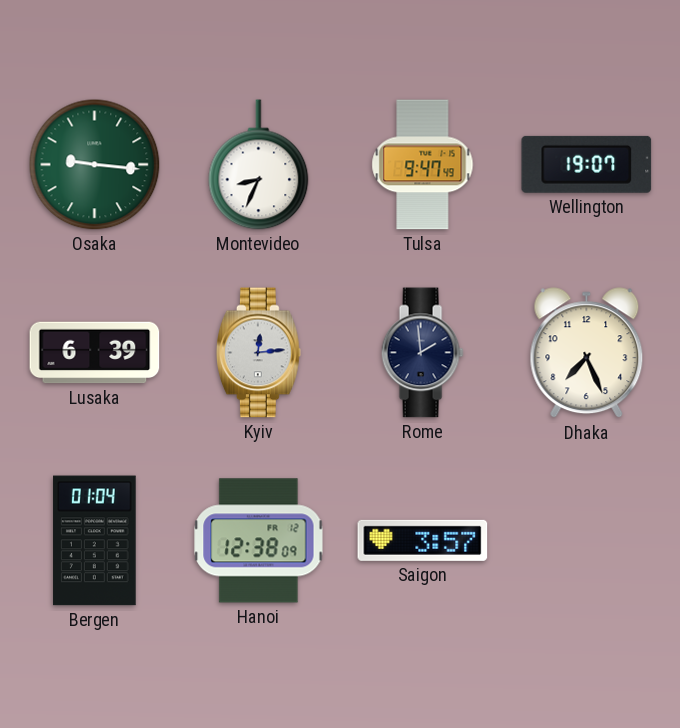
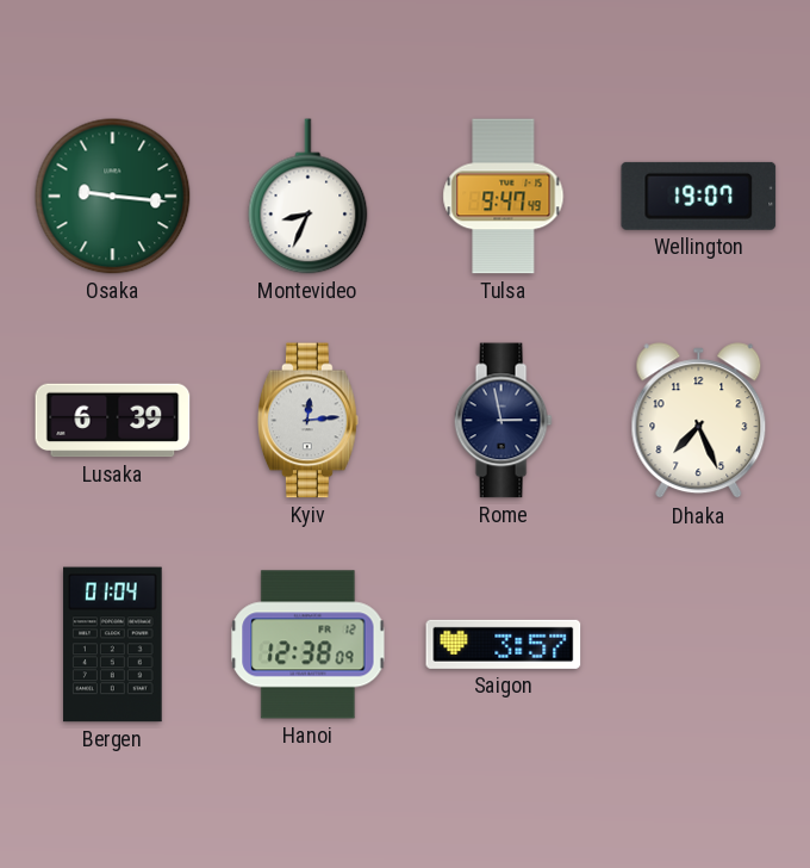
Rome: 1:59 -> 2:58
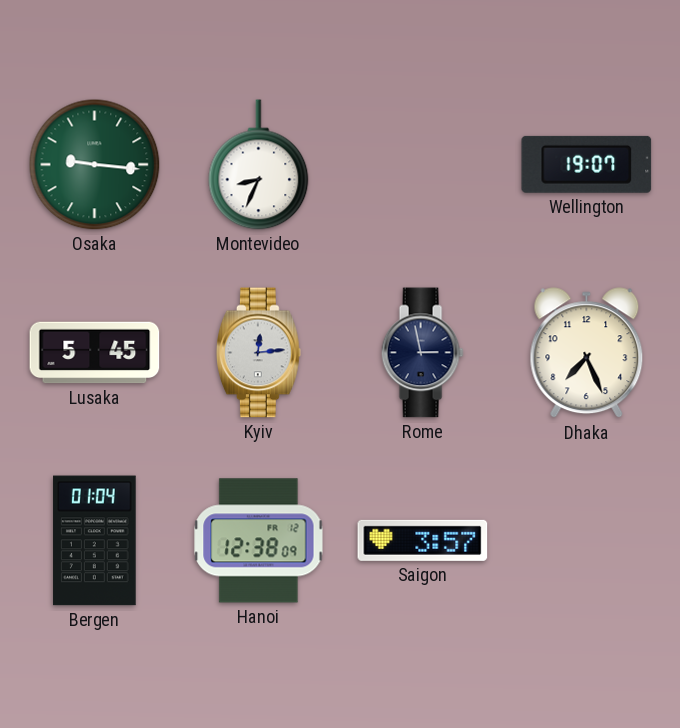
Tulsa: 9:47 -> none
Lusaka: 6:39 -> 5:45
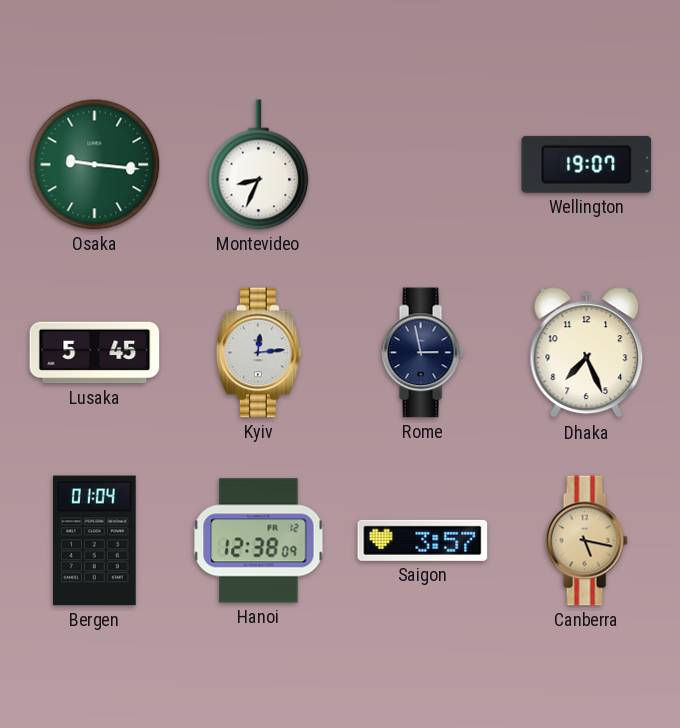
Canberra: none -> 5:17
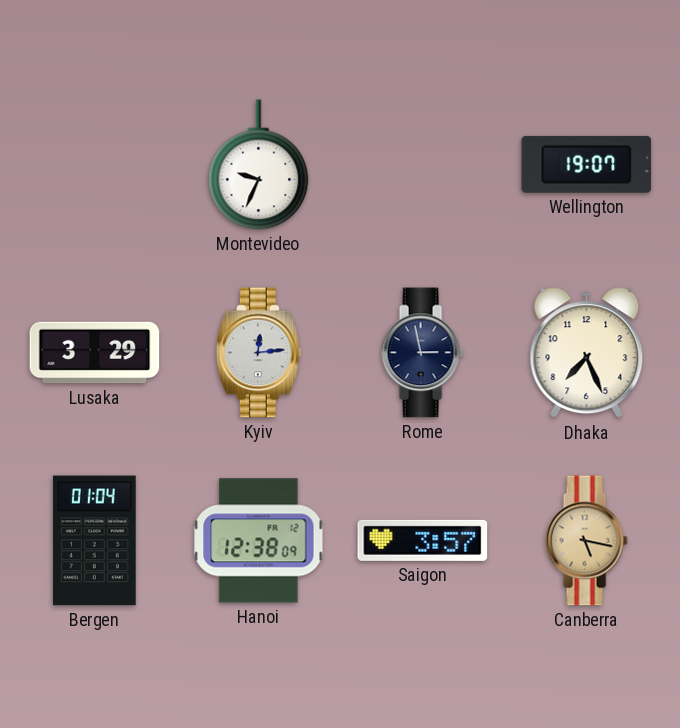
Osaka: 9:16 -> none
Montevideo: 8:34 -> 9:34
Lusaka: 5:45 -> 3:29
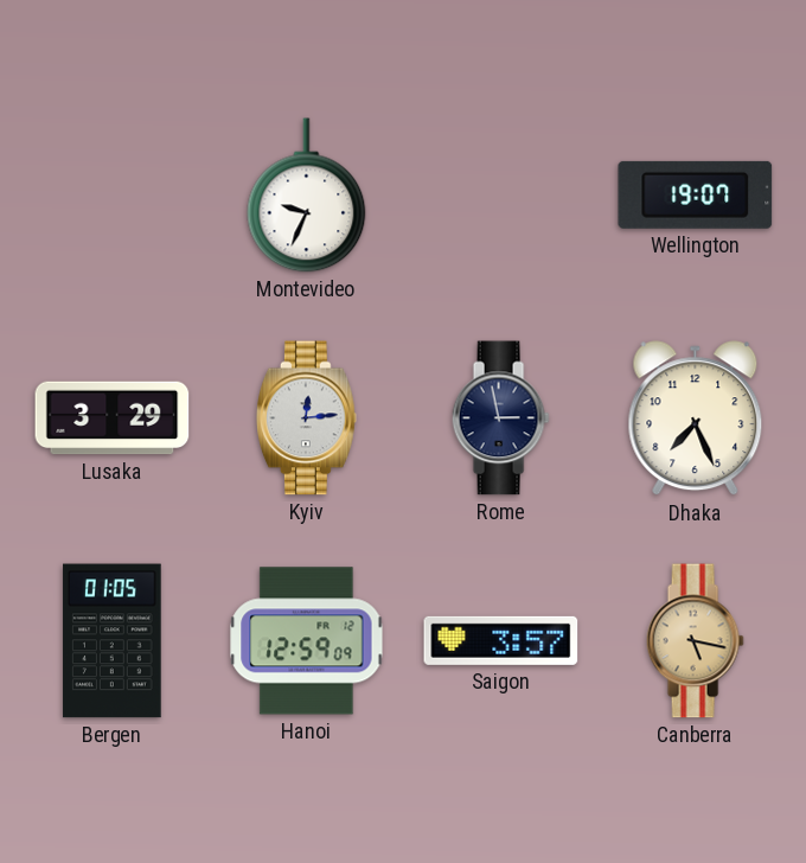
Bergen: 01:04 -> 01:05
Hanoi: 12:38 -> 12:59
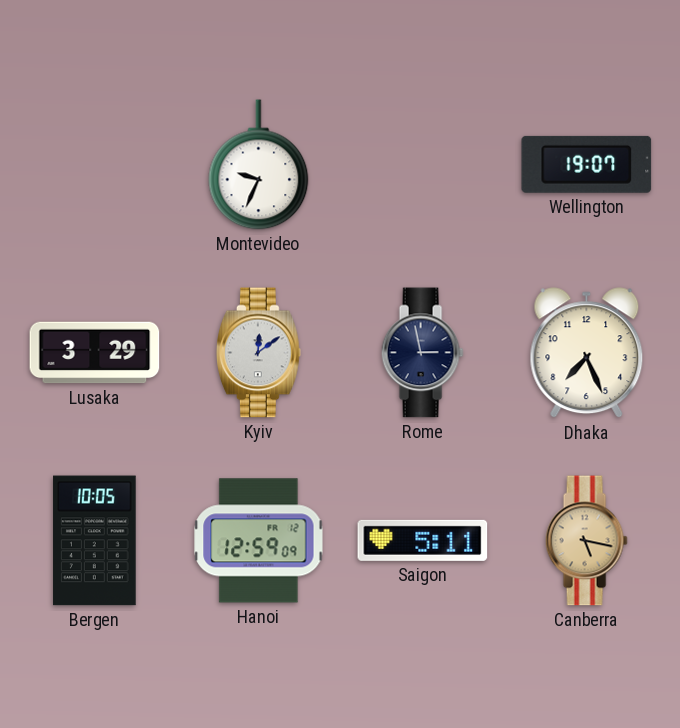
Kyiv: 12:14 -> 12:09
Bergen: 01:05 -> 10:05
Saigon: 3:57 -> 5:11
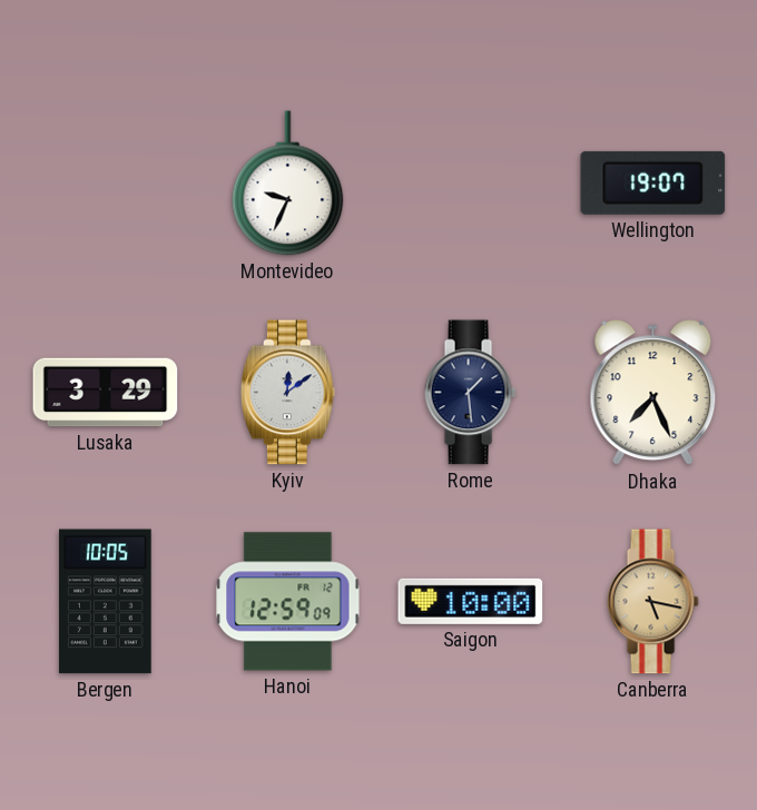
Rome: 2:58 -> 1:29
Saigon: 5:11 -> 10:00
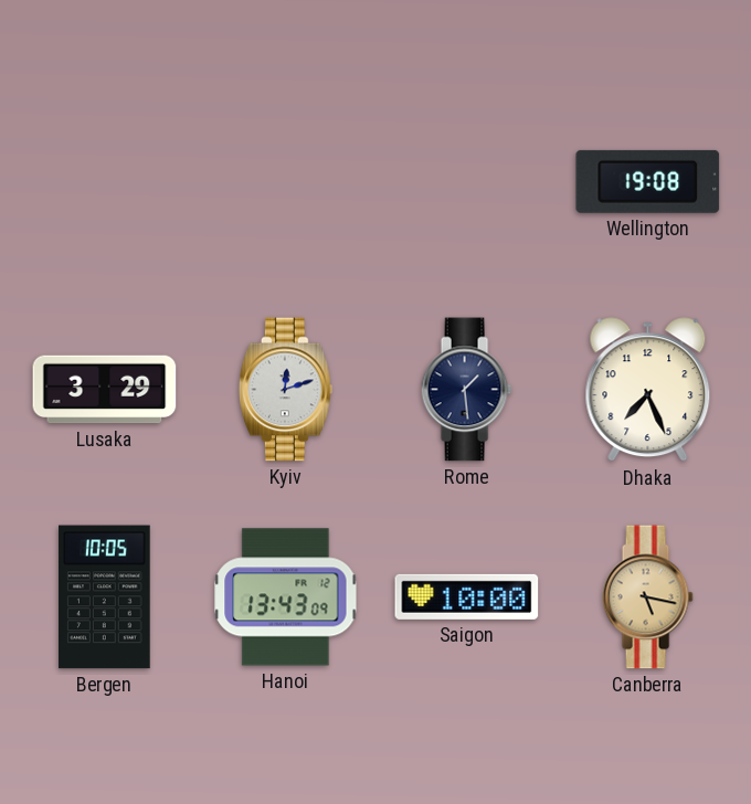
Montevideo: 9:34 -> none
Wellington: 19:07 -> 19:08
Kyiv: 12:09 -> 12:12
Hanoi: 12:59 -> 13:43
